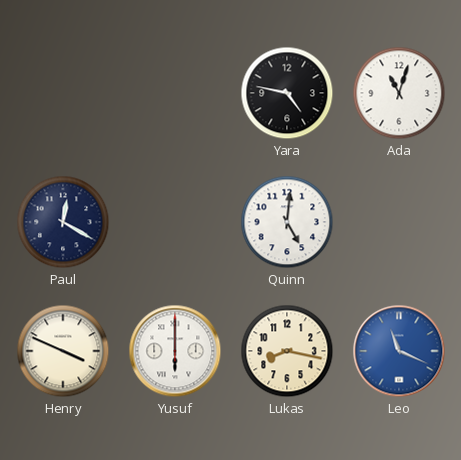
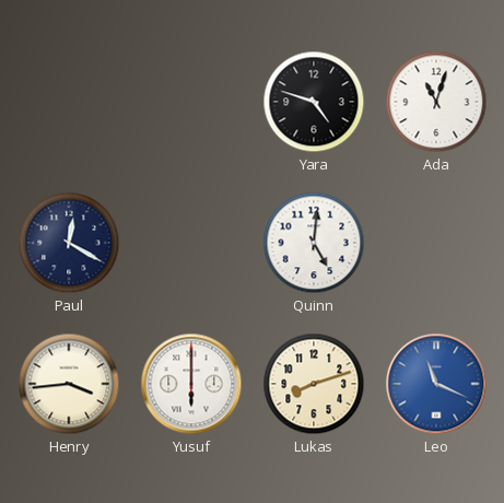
Yara: 4:47 -> 4:48
Henry: 3:49 -> 3:44
Lukas: 8:17 -> 8:12
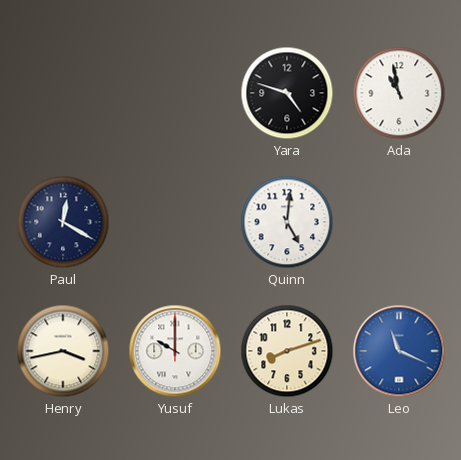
Ada: 11:03 -> 10:58
Henry: 3:44 -> 3:43
Yusuf: 6:00 -> 10:00
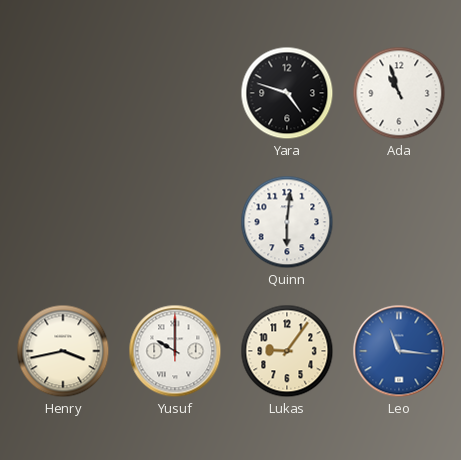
Ada: 10:58 -> 10:57
Paul: 12:20 -> none
Quinn: 5:01 -> 6:01
Lukas: 8:12 -> 9:06
Leo: 11:19 -> 11:16
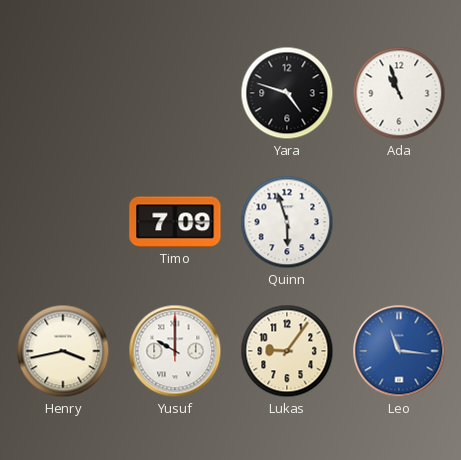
Timo: none -> 7:09
Quinn: 6:01 -> 5:57
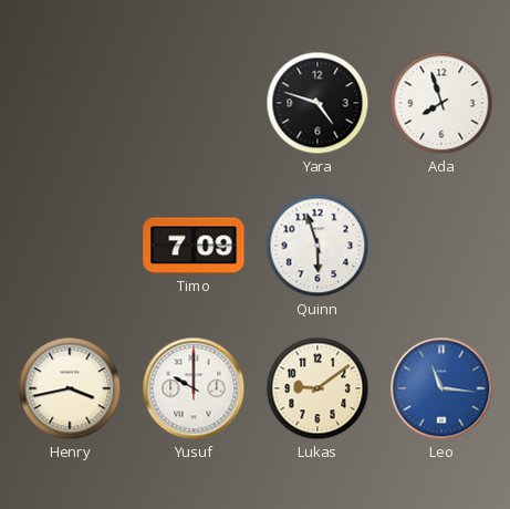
Ada: 10:57 -> 7:57
Lukas: 9:06 -> 9:09
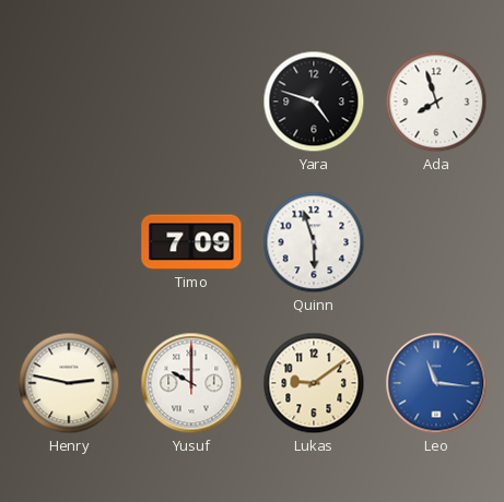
Henry: 3:43 -> 2:47
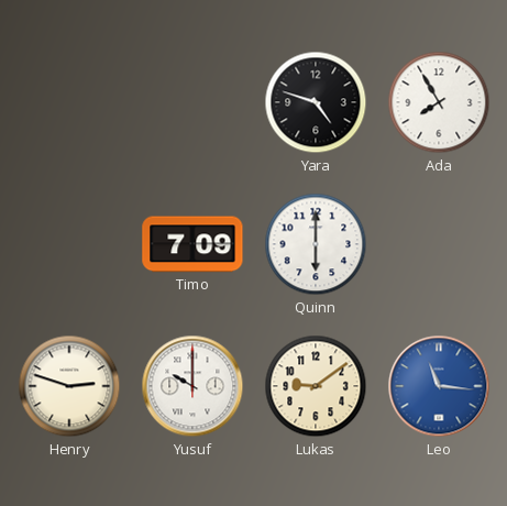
Ada: 7:57 -> 7:55
Quinn: 5:57 -> 6:00
Henry: 2:47 -> 2:48
